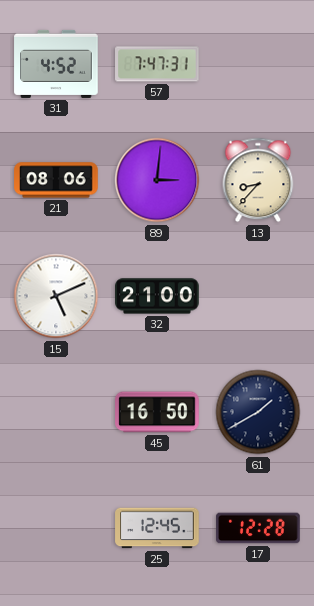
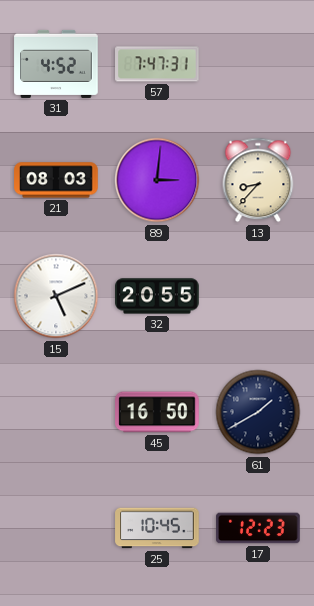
21: 08:06 -> 08:03
32: 21:00 -> 20:55
25: 12:45 -> 10:45
17: 12:28 -> 12:23
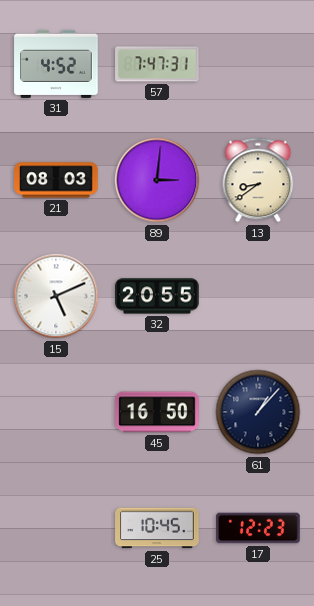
13: 8:37 -> 8:39
61: 1:40 -> 1:07
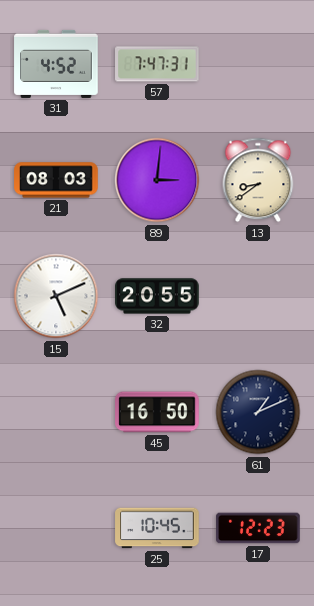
61: 1:07 -> 1:11
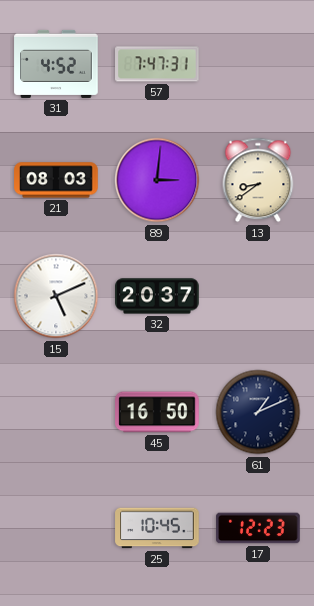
32: 20:55 -> 20:37
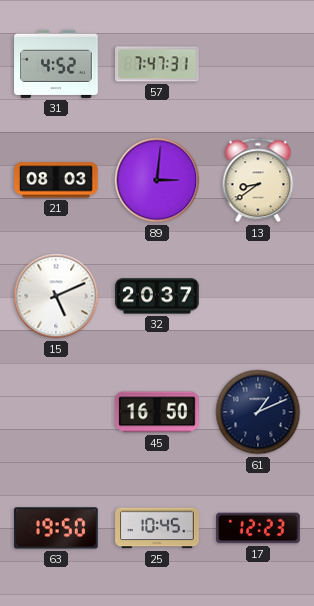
63: none -> 19:50
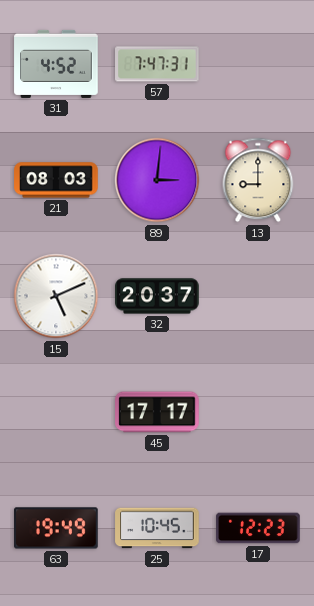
13: 8:39 -> 9:00
45: 16:50 -> 17:17
61: 1:11 -> none
63: 19:50 -> 19:49
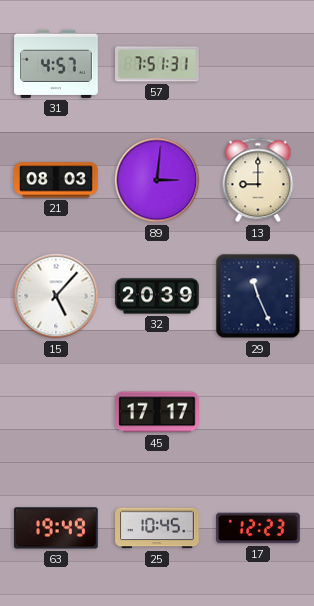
31: 4:52 -> 4:57
57: 7:47 -> 7:51
15: 5:11 -> 5:07
32: 20:37 -> 20:39
29: none -> 11:26
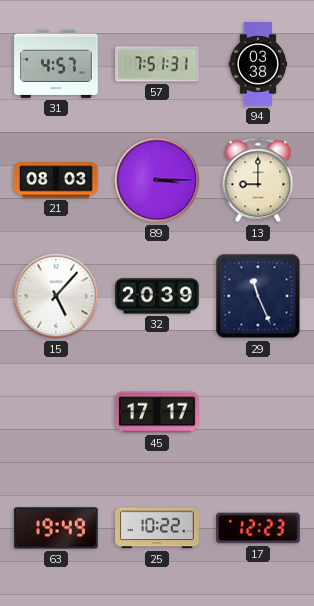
94: none -> 03:38
89: 3:01 -> 3:15
25: 10:45 -> 10:22
